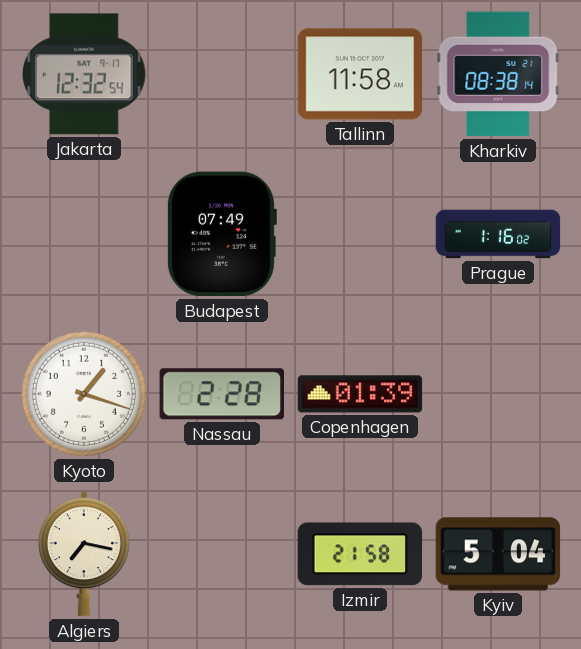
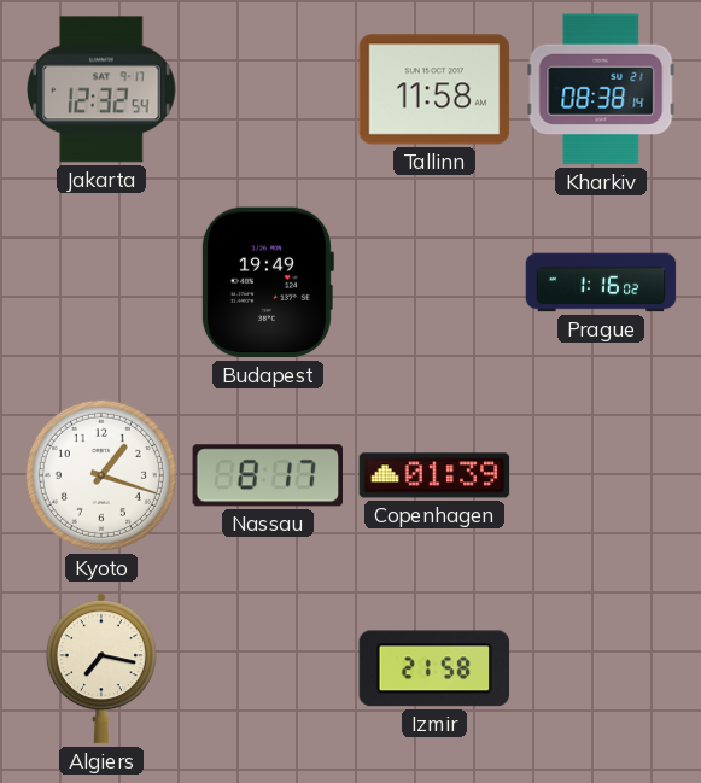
Budapest: 07:49 -> 19:49
Nassau: 2:28 -> 8:17
Kyiv: 5:04 -> none
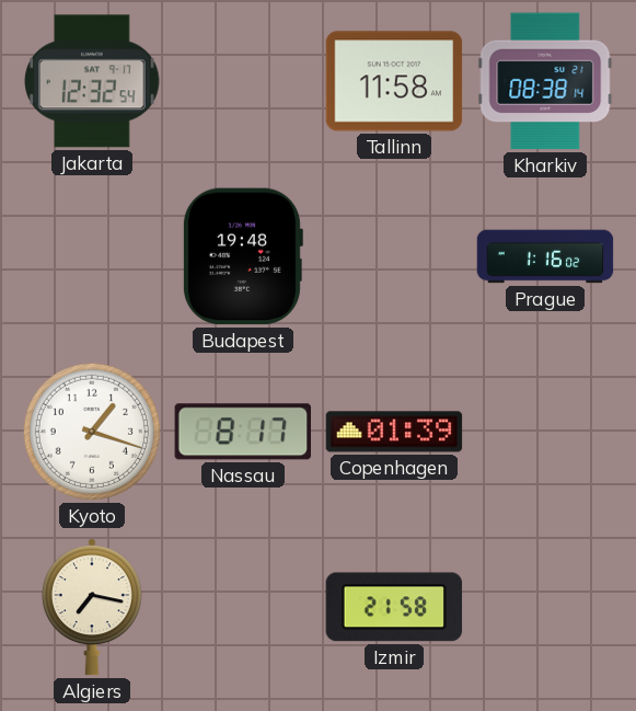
Budapest: 19:49 -> 19:48
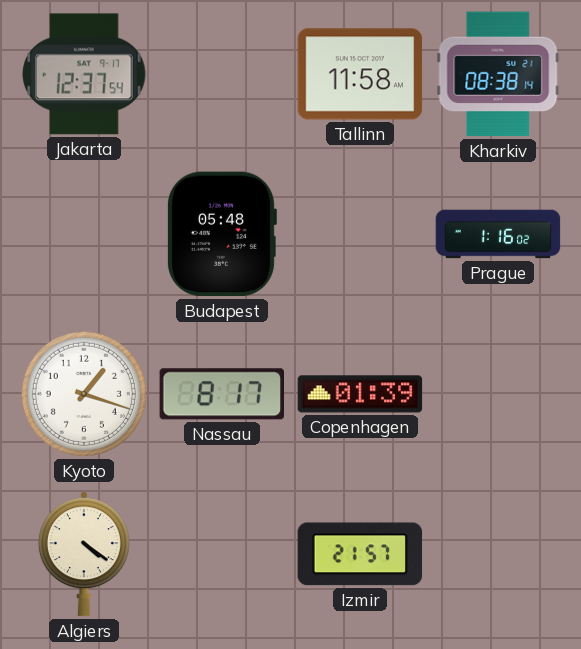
Jakarta: 12:32 -> 12:37
Budapest: 19:48 -> 05:48
Algiers: 7:17 -> 4:21
Izmir: 21:58 -> 21:57
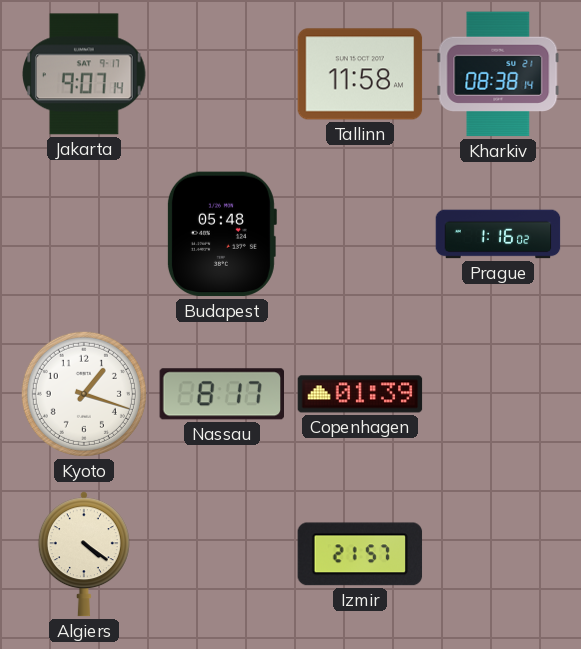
Jakarta: 12:37 -> 9:07
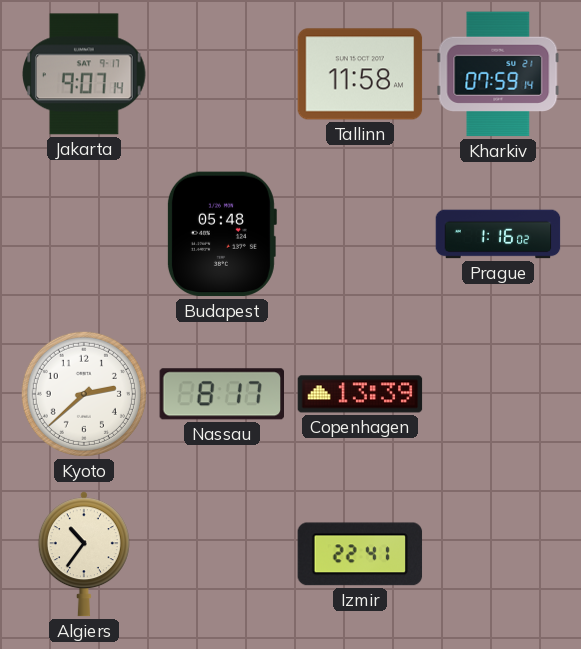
Kharkiv: 08:38 -> 07:59
Kyoto: 1:18 -> 2:38
Copenhagen: 01:39 -> 13:39
Algiers: 4:21 -> 10:36
Izmir: 21:57 -> 22:41
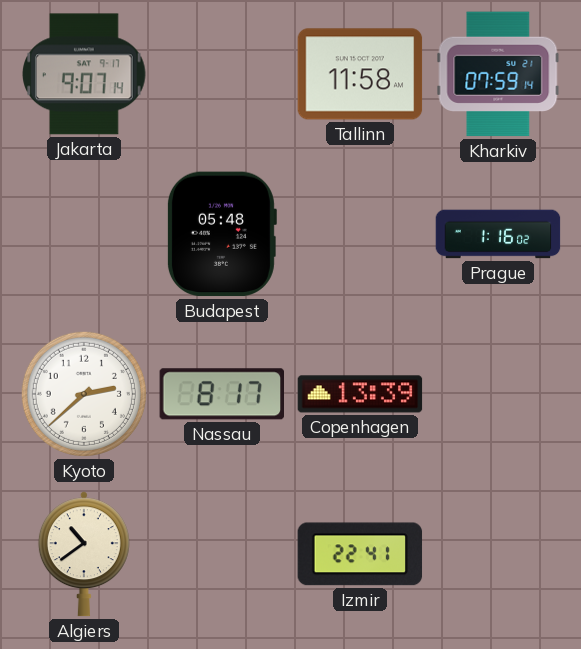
Algiers: 10:36 -> 10:39
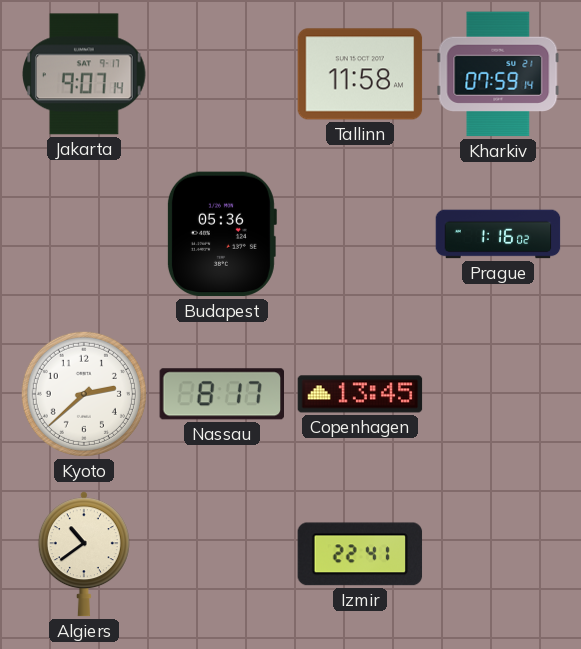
Budapest: 05:48 -> 05:36
Copenhagen: 13:39 -> 13:45
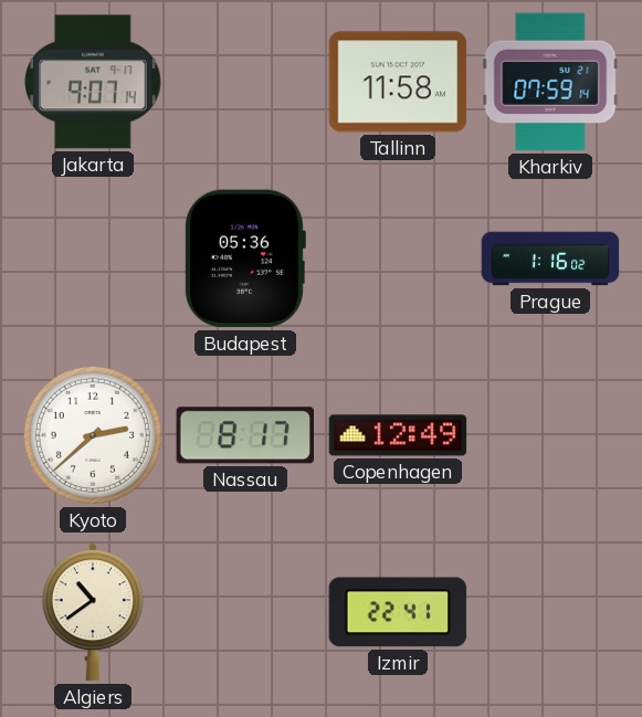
Copenhagen: 13:45 -> 12:49
